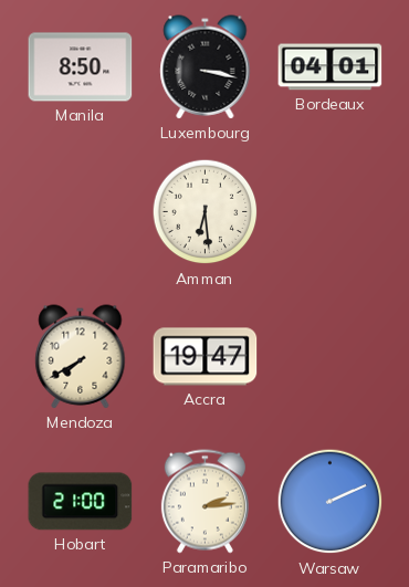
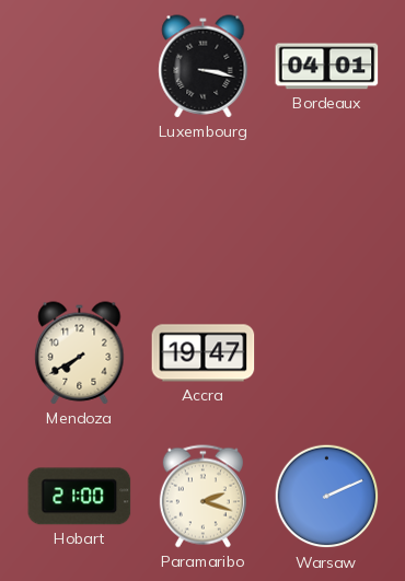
Manila: 8:50 -> none
Amman: 6:29 -> none
Paramaribo: 2:14 -> 2:18
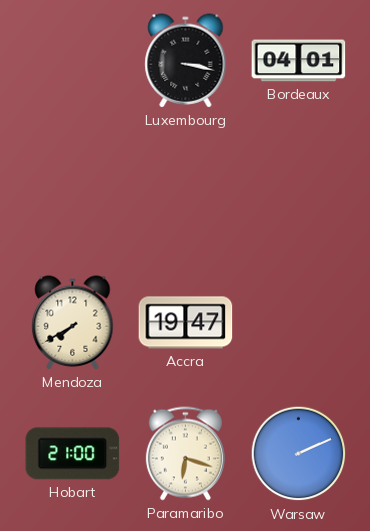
Paramaribo: 2:18 -> 6:18
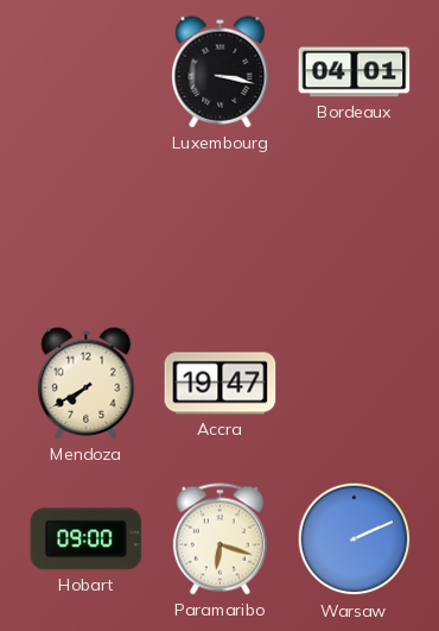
Hobart: 21:00 -> 09:00
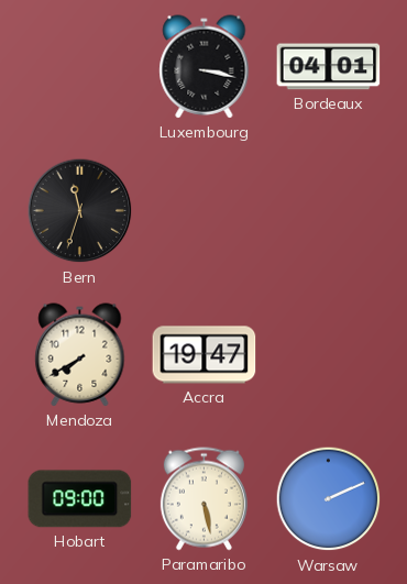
Bern: none -> 11:33
Paramaribo: 6:18 -> 5:28
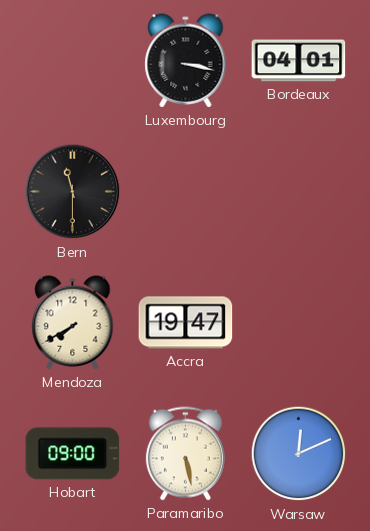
Bern: 11:33 -> 11:30
Warsaw: 2:11 -> 12:11
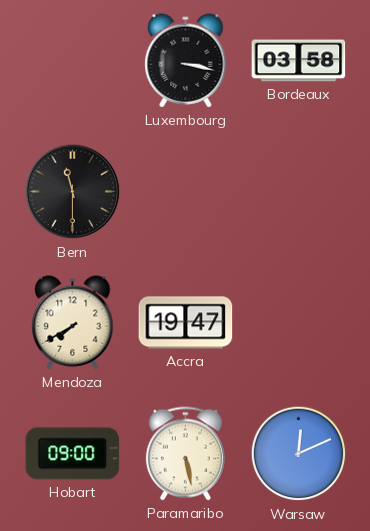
Bordeaux: 04:01 -> 03:58
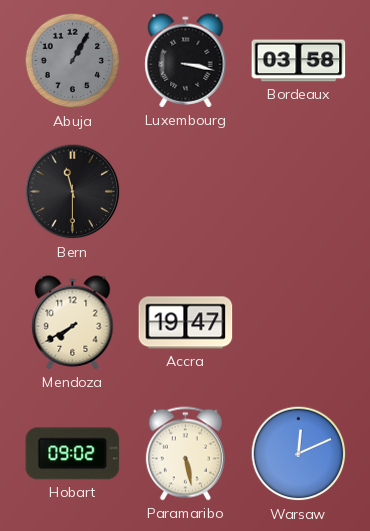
Abuja: none -> 1:05
Hobart: 09:00 -> 09:02
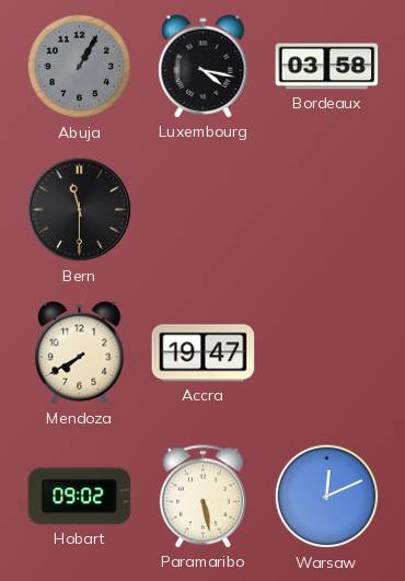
Luxembourg: 3:17 -> 4:17
